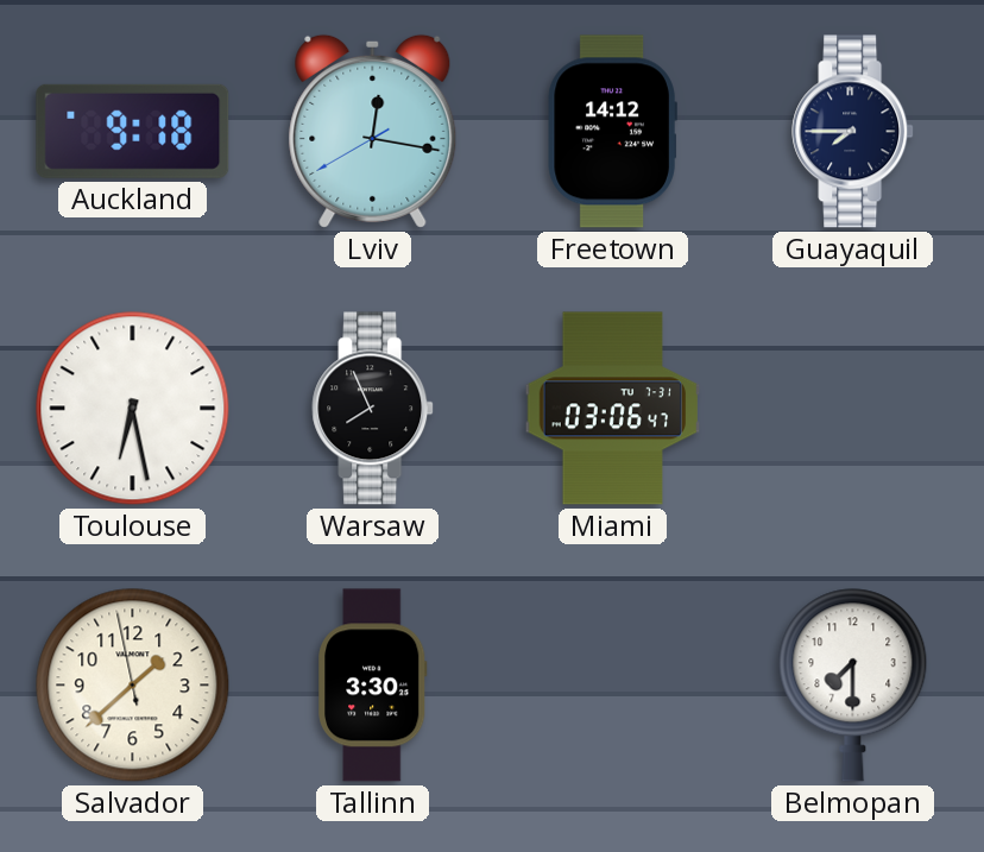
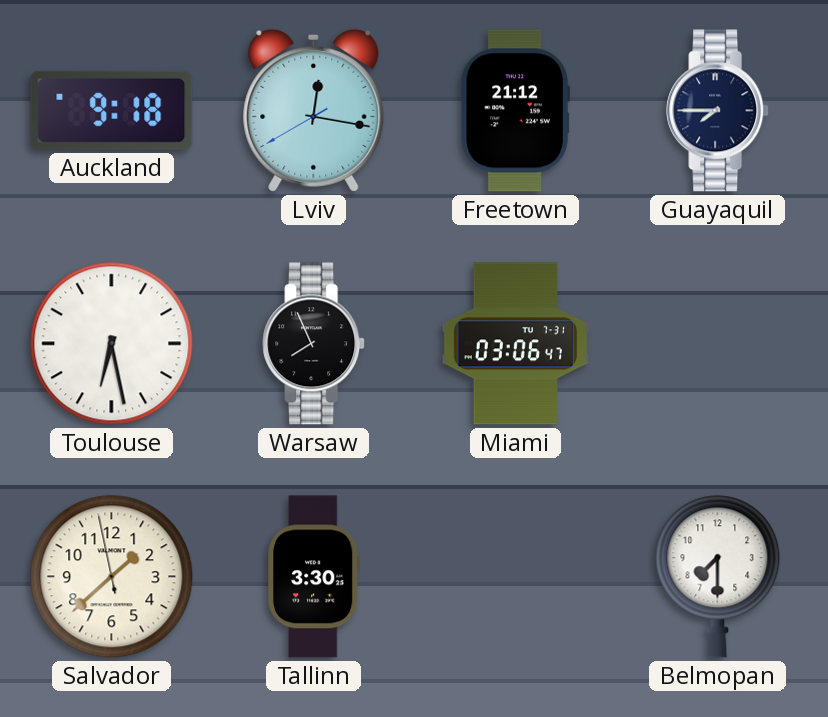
Freetown: 14:12 -> 21:12
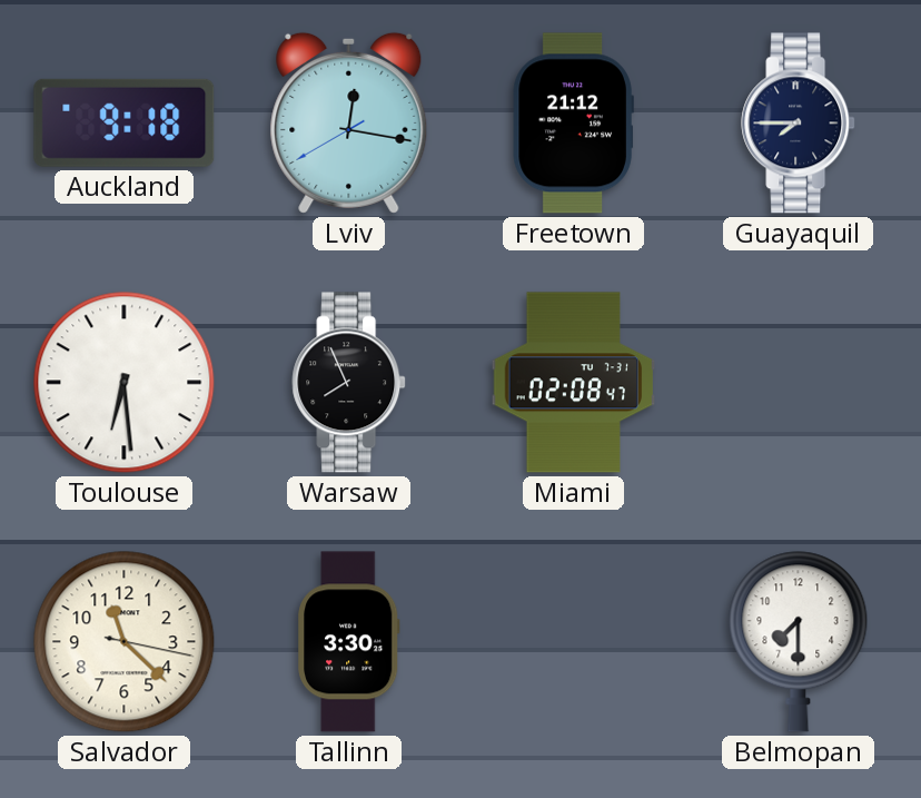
Toulouse: 6:28 -> 6:29
Miami: 03:06 -> 02:08
Salvador: 1:37 -> 11:22
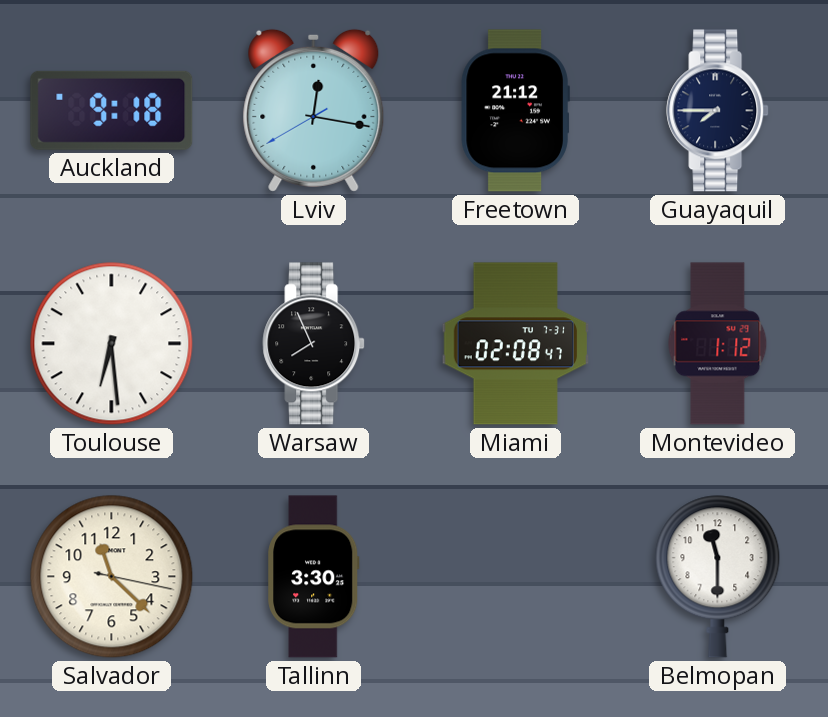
Montevideo: none -> 1:12
Belmopan: 7:30 -> 11:30
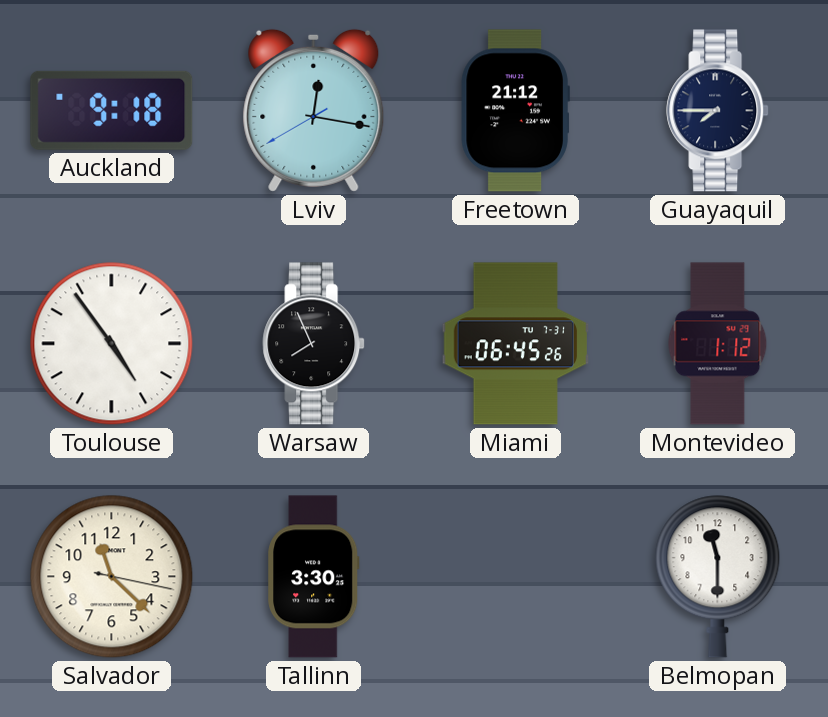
Toulouse: 6:29 -> 4:54
Miami: 02:08 -> 06:45
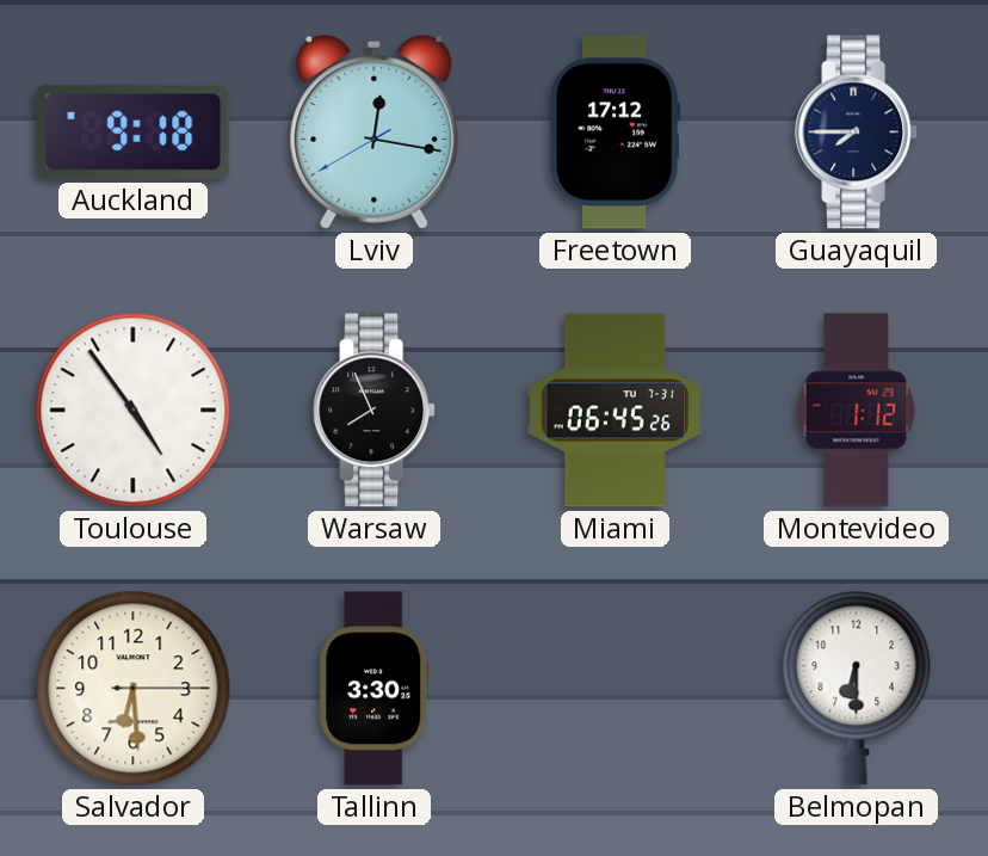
Freetown: 21:12 -> 17:12
Salvador: 11:22 -> 6:29
Belmopan: 11:30 -> 6:30
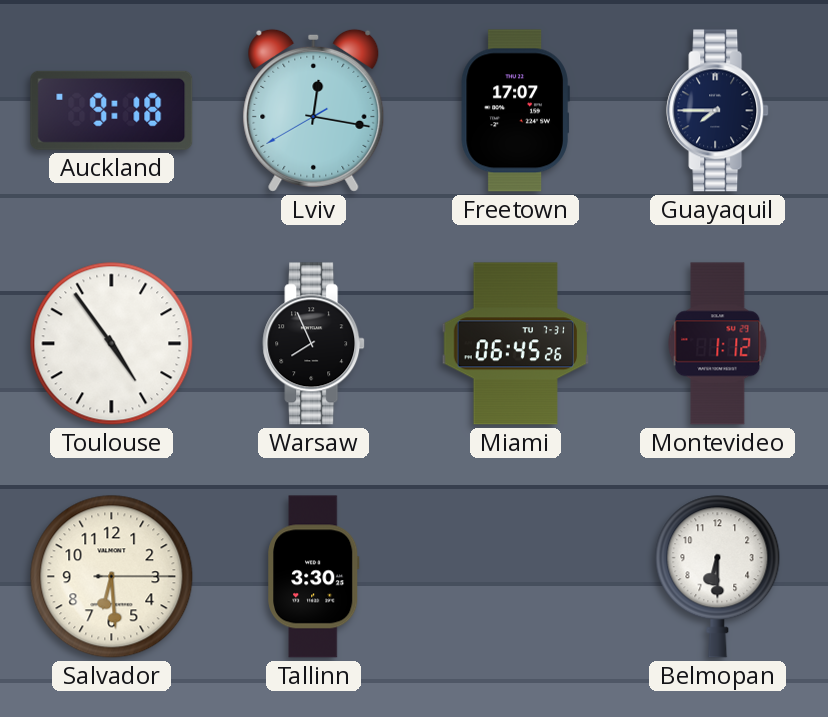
Freetown: 17:12 -> 17:07
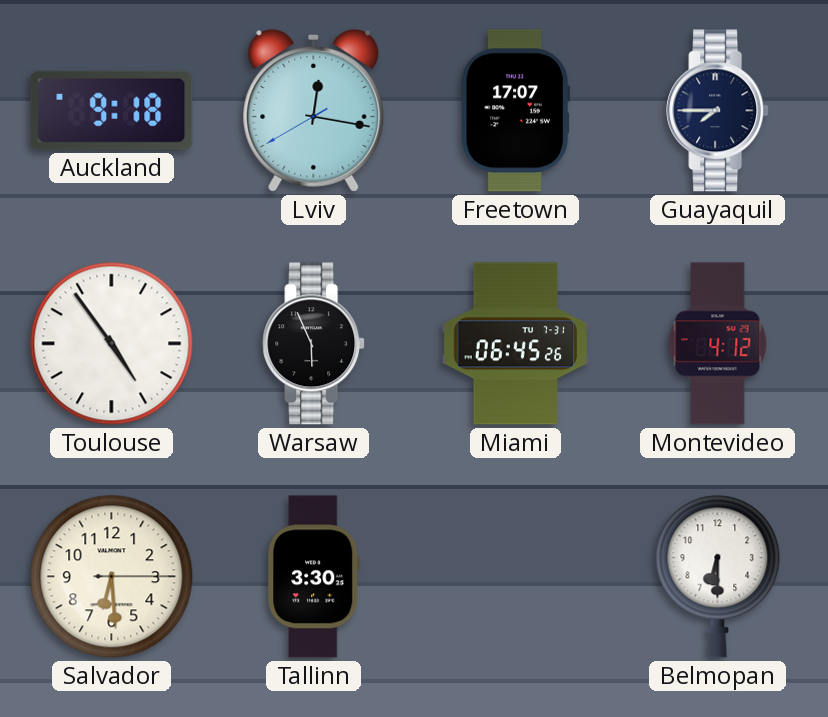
Warsaw: 7:56 -> 5:56
Montevideo: 1:12 -> 4:12
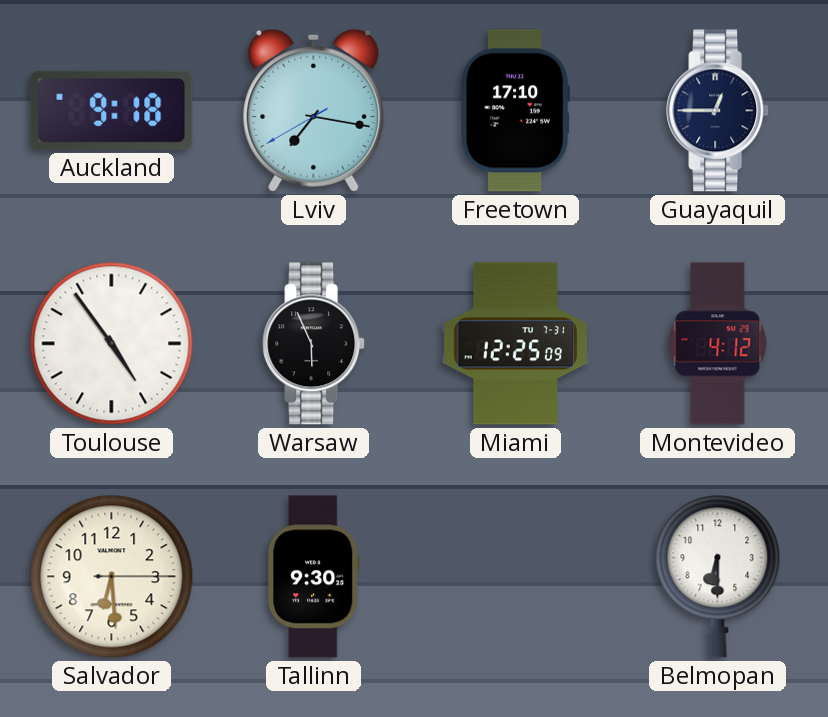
Lviv: 12:16 -> 7:16
Freetown: 17:07 -> 17:10
Guayaquil: 7:45 -> 12:45
Miami: 06:45 -> 12:25
Tallinn: 3:30 -> 9:30
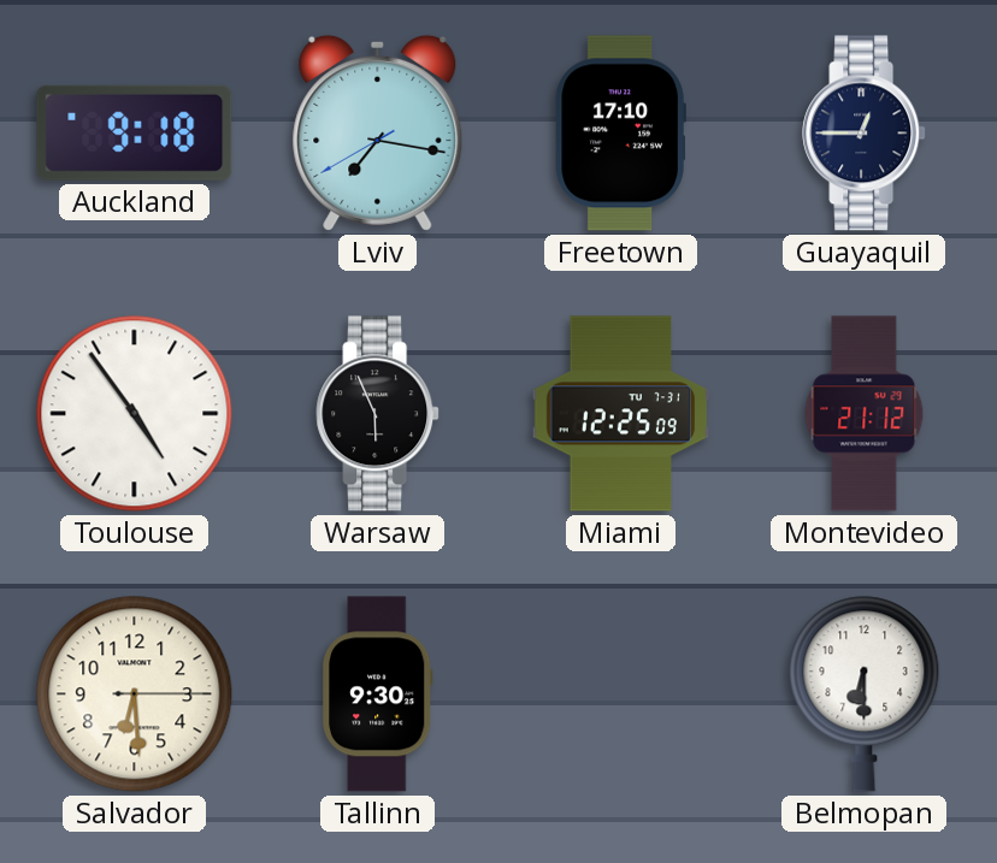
Montevideo: 4:12 -> 21:12
